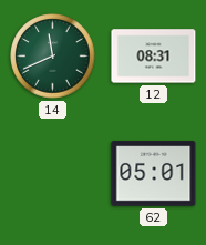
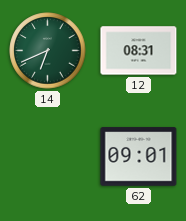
14: 11:41 -> 6:41
62: 05:01 -> 09:01
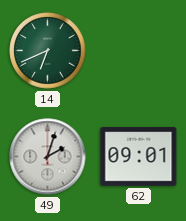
12: 08:31 -> none
49: none -> 2:03
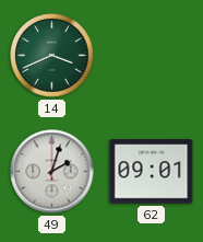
14: 6:41 -> 3:41
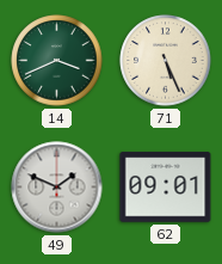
71: none -> 5:26
49: 2:03 -> 1:49
